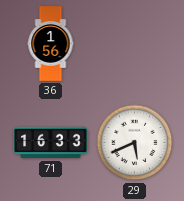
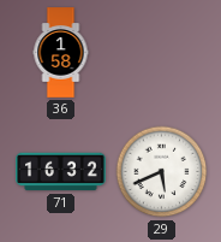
36: 1:56 -> 1:58
71: 16:33 -> 16:32
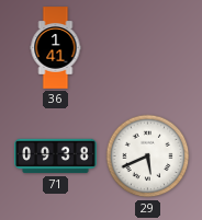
36: 1:58 -> 1:41
71: 16:32 -> 09:38
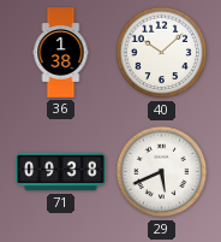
36: 1:41 -> 1:38
40: none -> 10:08
